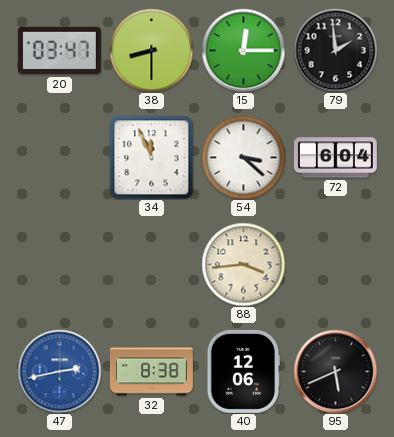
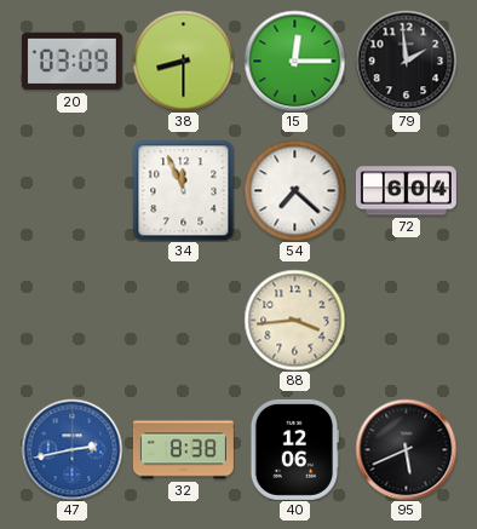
20: 03:47 -> 03:09
54: 3:22 -> 7:22
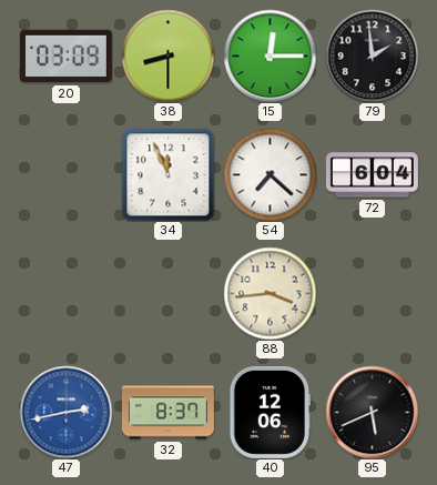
32: 8:38 -> 8:37
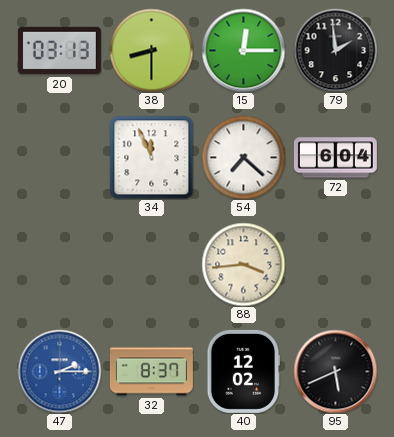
20: 03:09 -> 03:13
47: 2:43 -> 2:15
40: 12:06 -> 12:02
